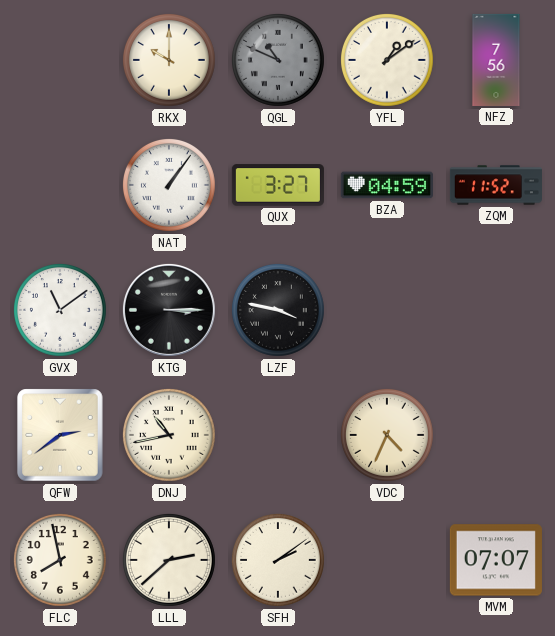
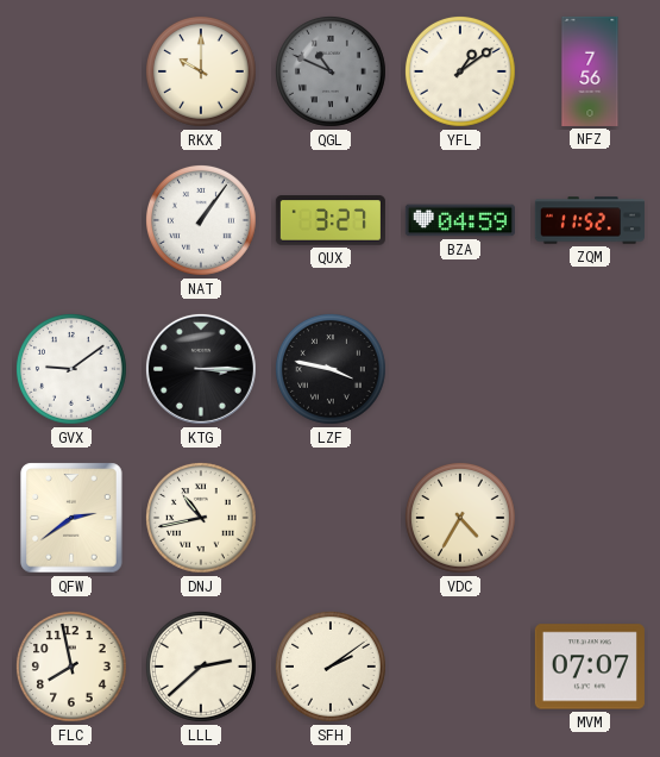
GVX: 11:09 -> 9:09
VDC: 4:34 -> 4:35
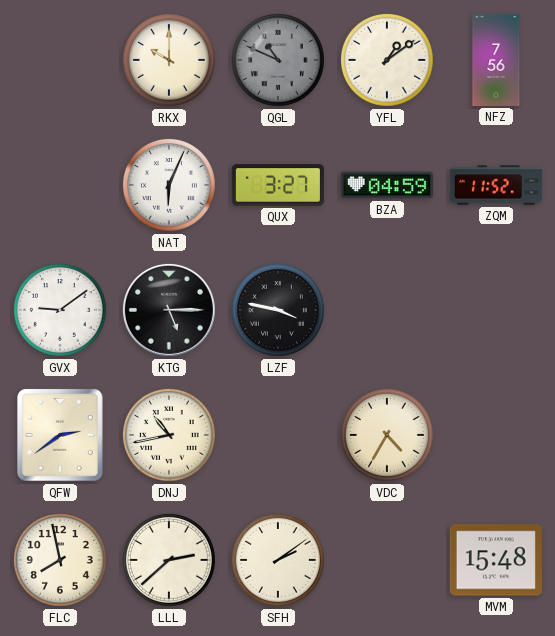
NAT: 1:06 -> 6:04
KTG: 3:15 -> 5:15
MVM: 07:07 -> 15:48
